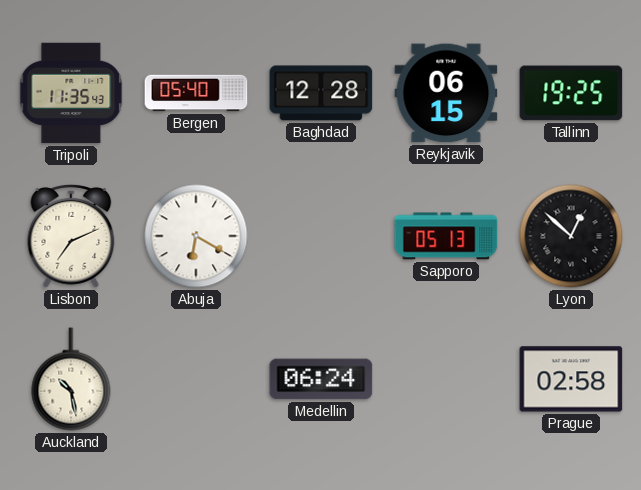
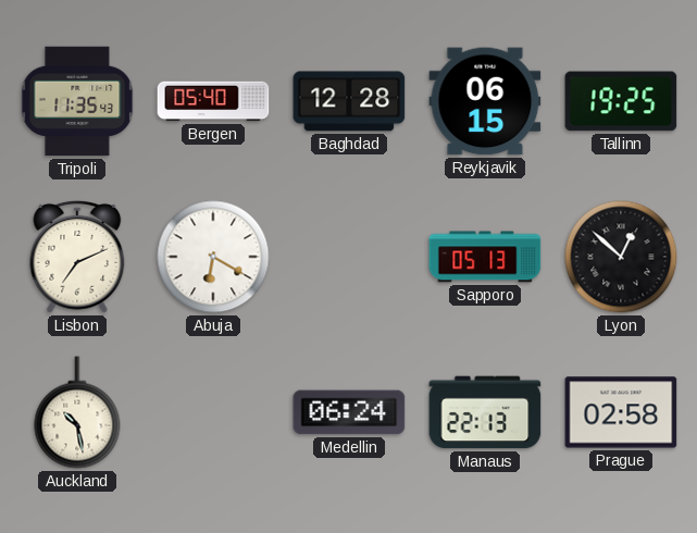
Manaus: none -> 22:13
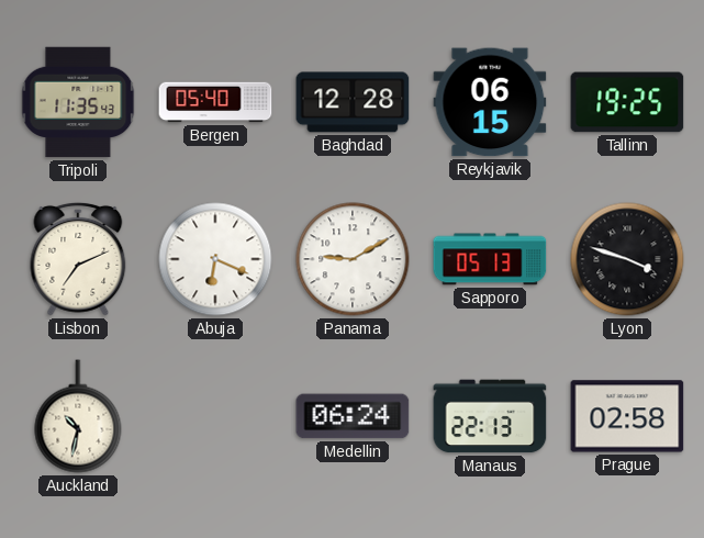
Abuja: 6:20 -> 6:19
Panama: none -> 9:10
Lyon: 12:52 -> 3:48
Auckland: 10:28 -> 10:32
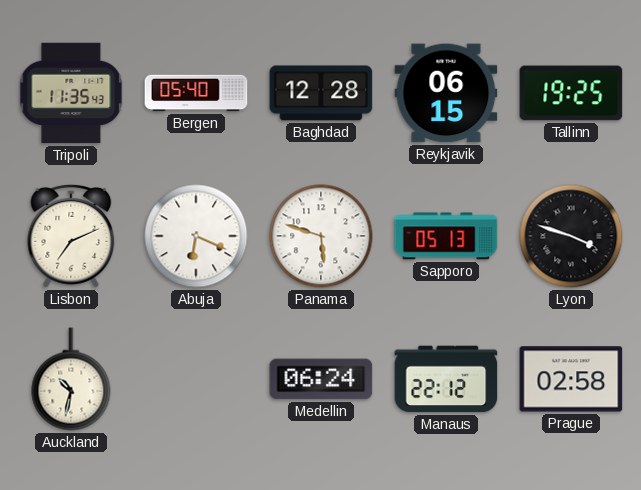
Panama: 9:10 -> 5:48
Manaus: 22:13 -> 22:12
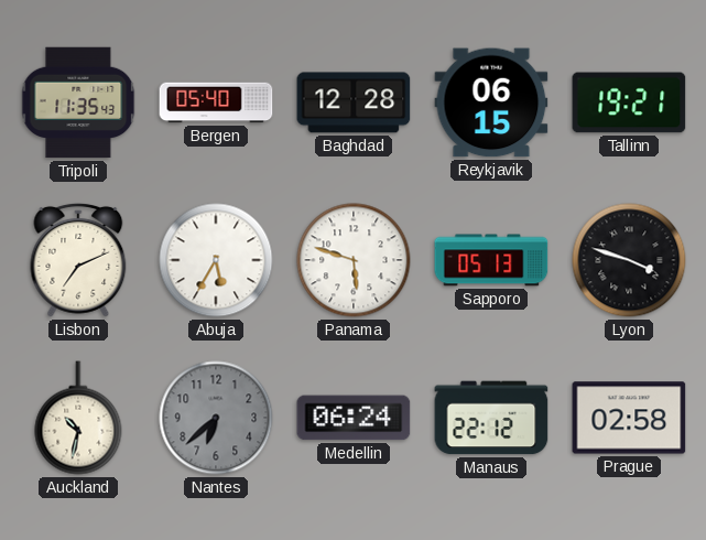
Tallinn: 19:25 -> 19:21
Abuja: 6:19 -> 5:35
Nantes: none -> 6:38
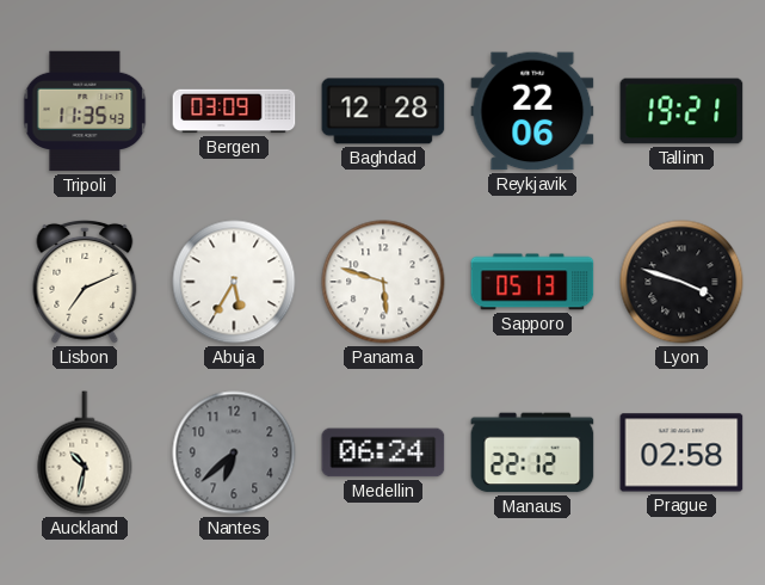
Bergen: 05:40 -> 03:09
Reykjavik: 06:15 -> 22:06
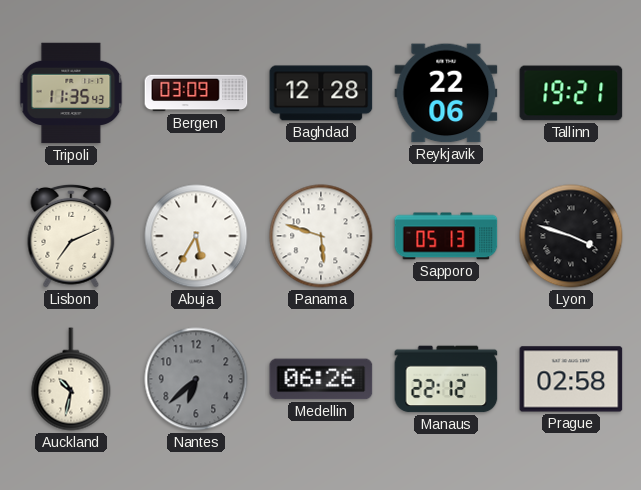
Medellin: 06:24 -> 06:26
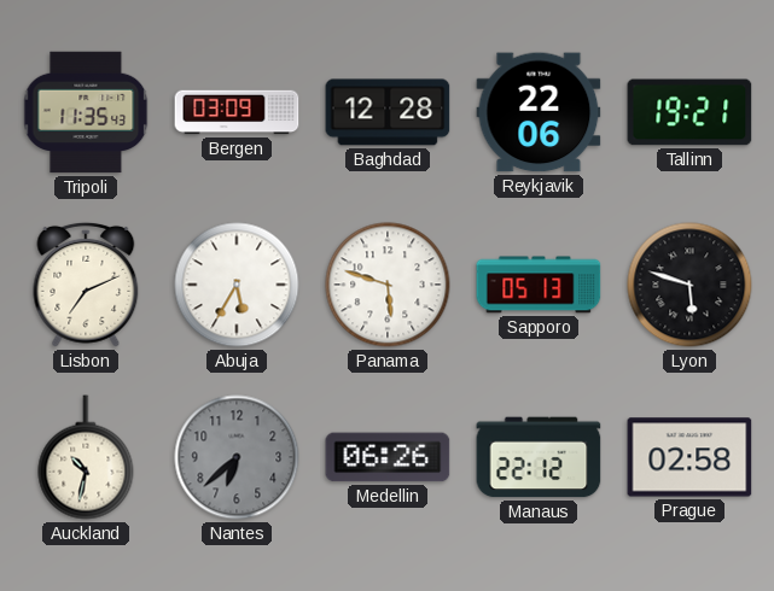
Lyon: 3:48 -> 5:48
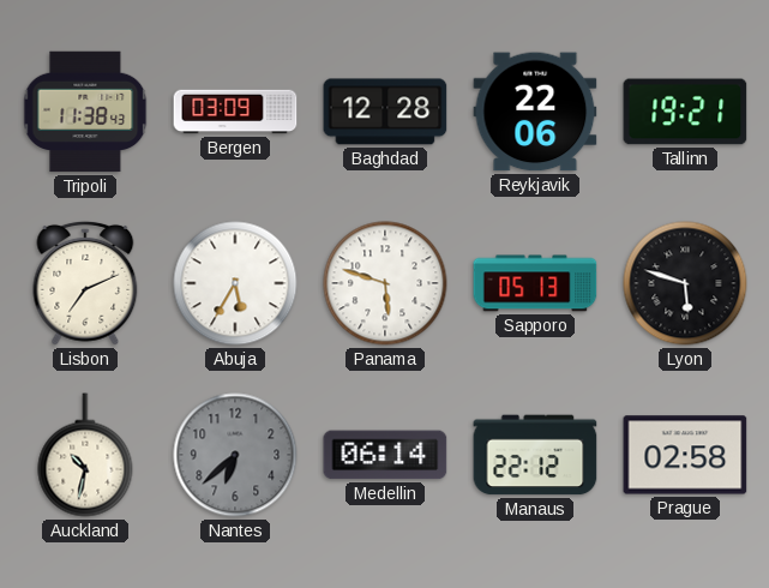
Tripoli: 11:35 -> 11:38
Medellin: 06:26 -> 06:14
